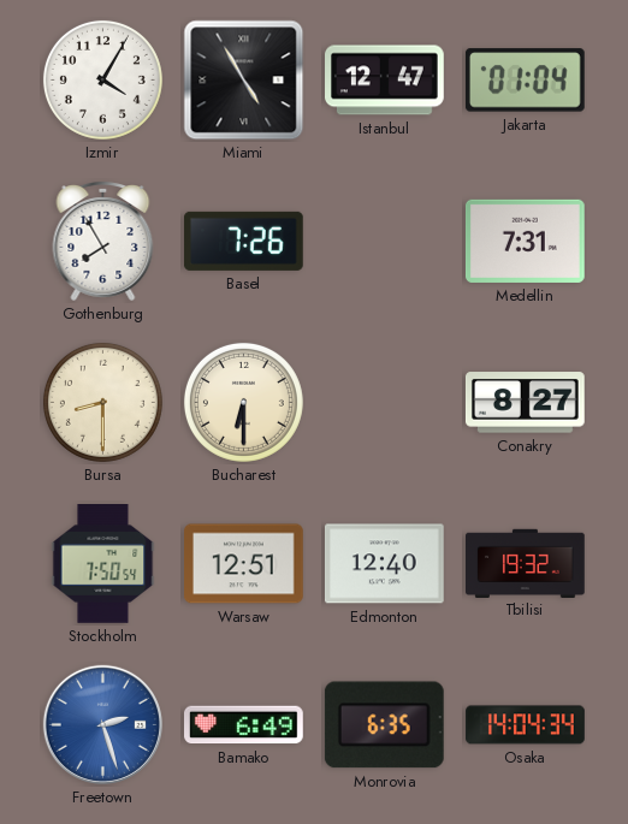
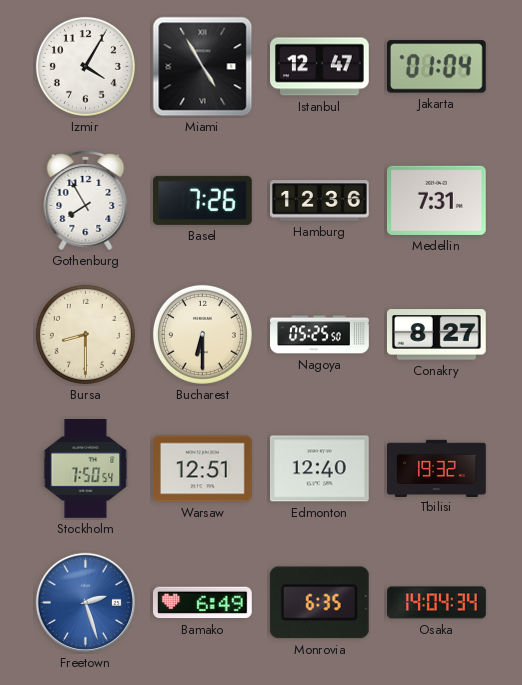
Hamburg: none -> 12:36
Nagoya: none -> 05:25
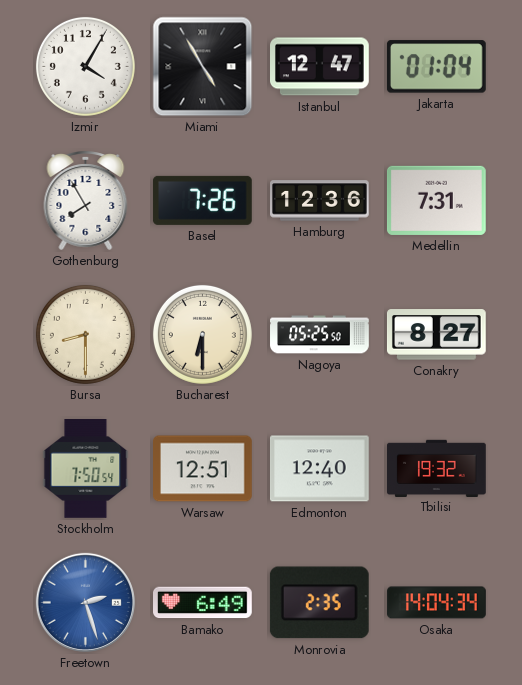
Monrovia: 6:35 -> 2:35
